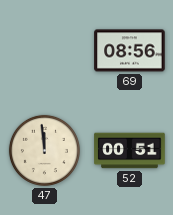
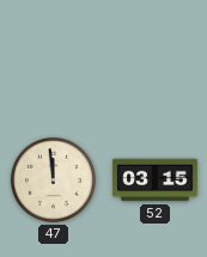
69: 08:56 -> none
52: 00:51 -> 03:15
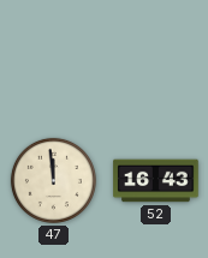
52: 03:15 -> 16:43
